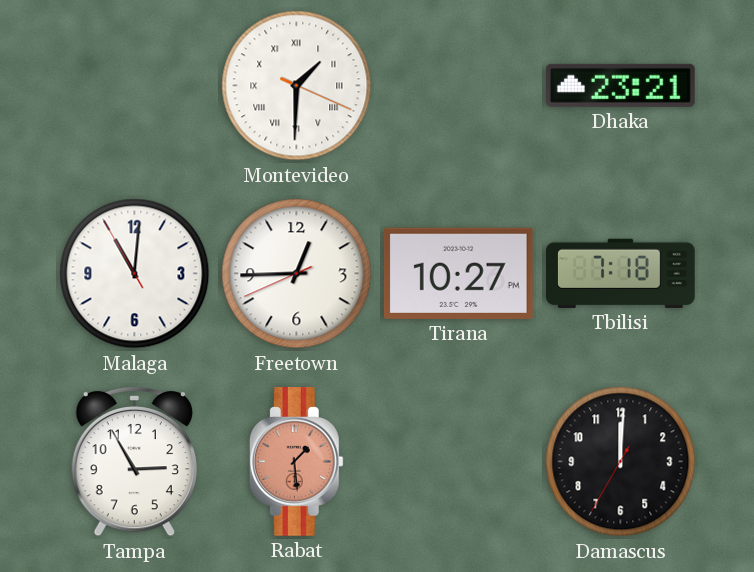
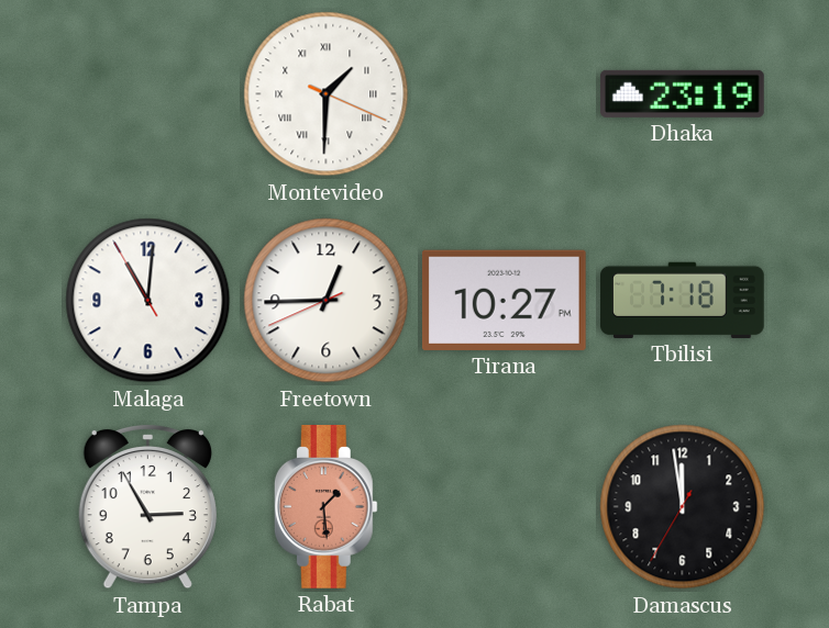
Dhaka: 23:21 -> 23:19
Damascus: 12:00 -> 11:58
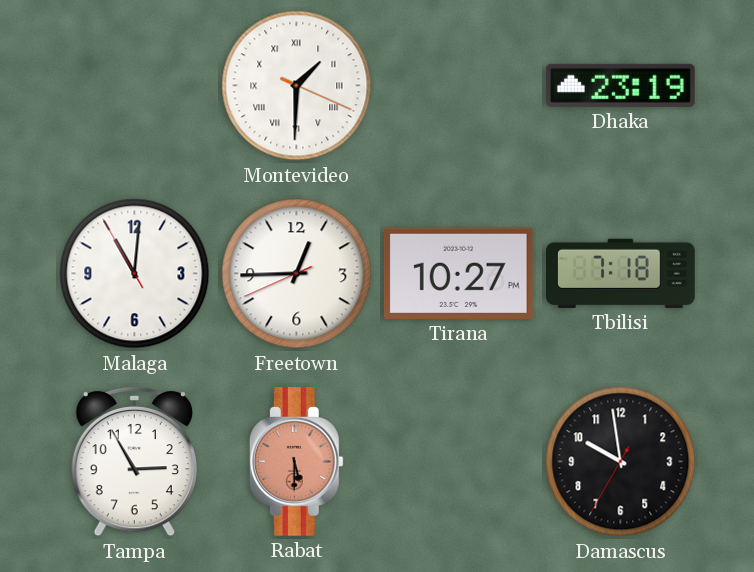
Rabat: 1:29 -> 5:30
Damascus: 11:58 -> 9:58
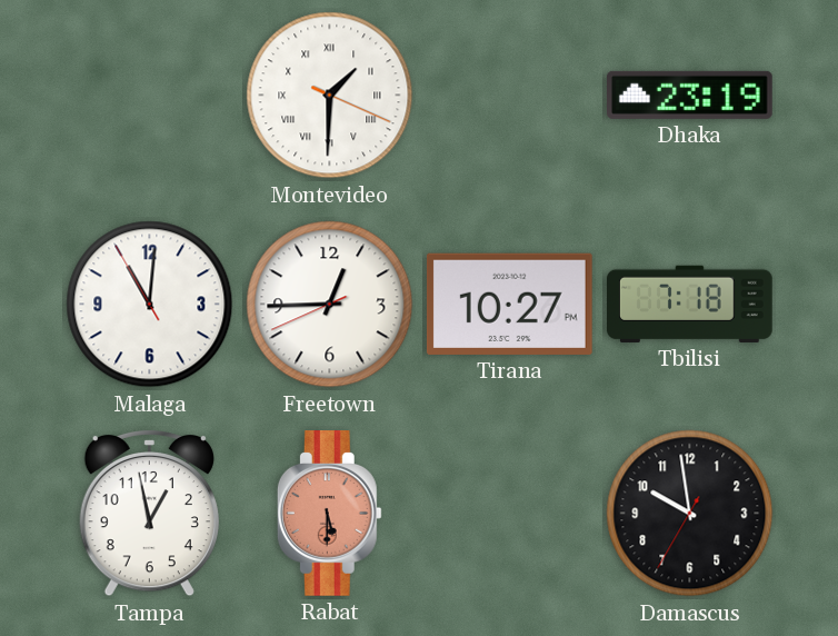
Tampa: 2:55 -> 12:58
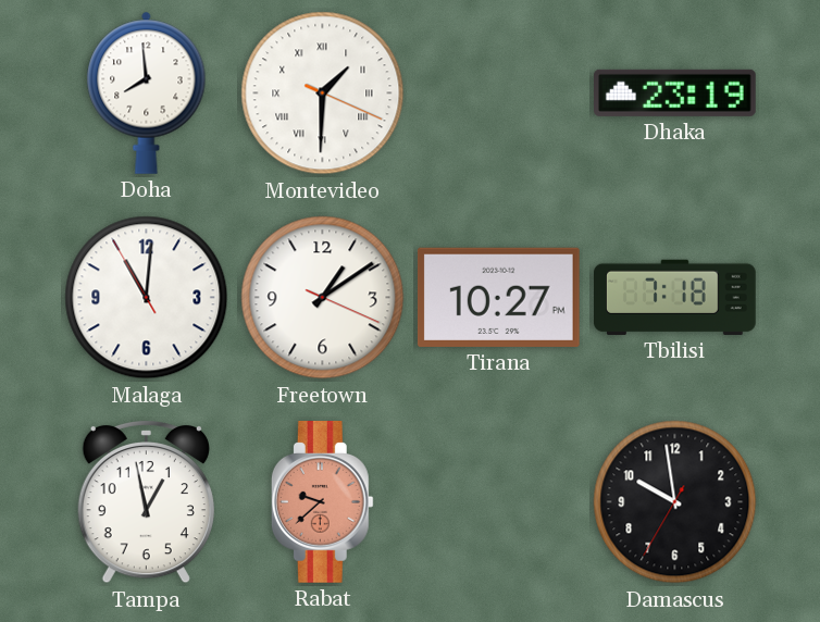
Doha: none -> 7:59
Freetown: 12:44 -> 1:09
Rabat: 5:30 -> 9:38
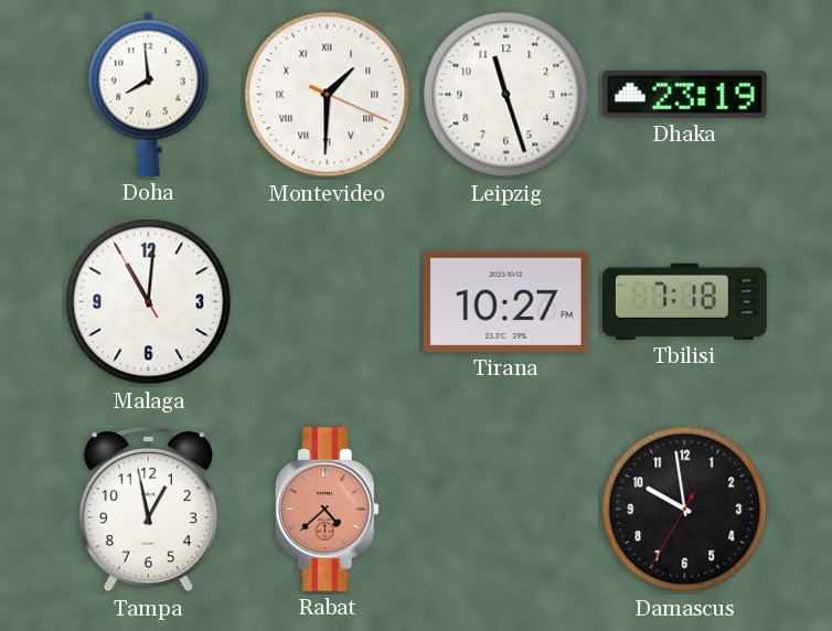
Leipzig: none -> 11:27
Freetown: 1:09 -> none
Rabat: 9:38 -> 4:38
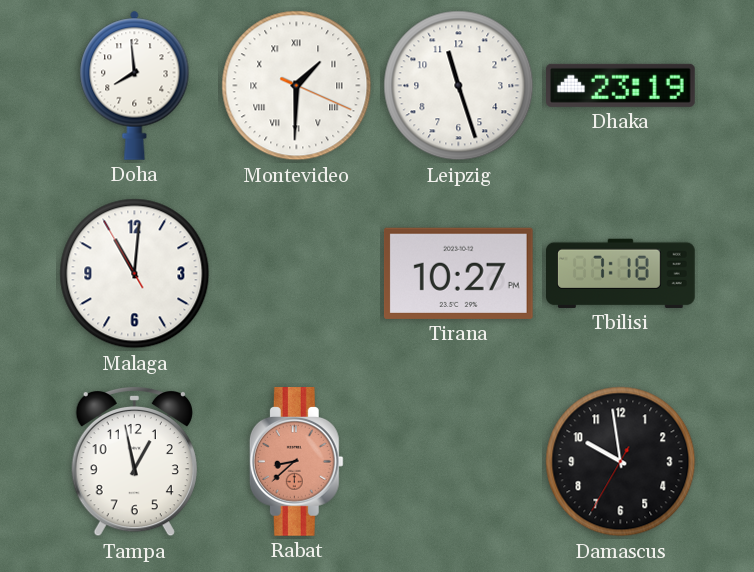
Rabat: 4:38 -> 8:38
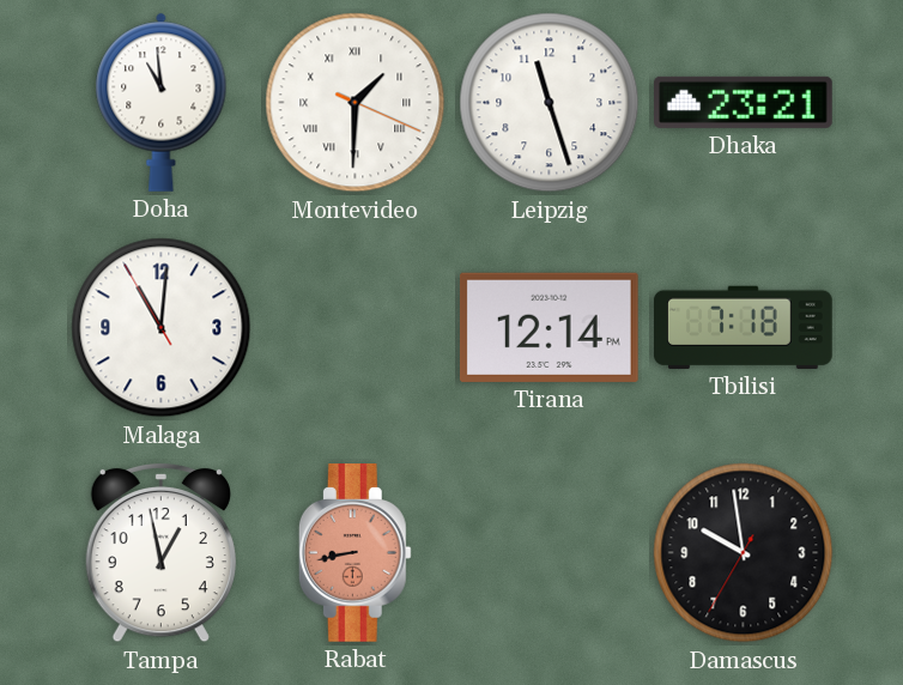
Doha: 7:59 -> 10:59
Dhaka: 23:19 -> 23:21
Tirana: 10:27 -> 12:14
Rabat: 8:38 -> 8:43
